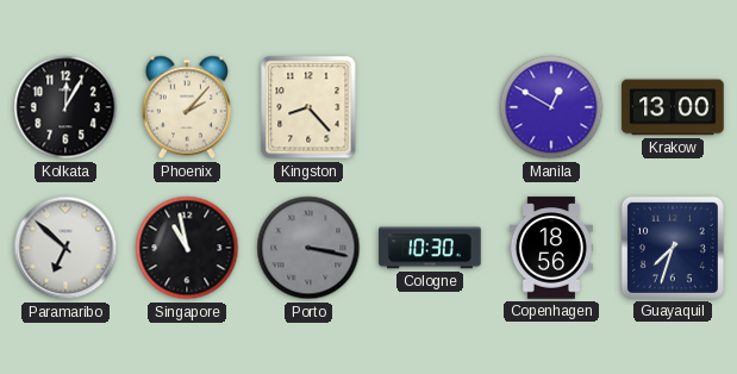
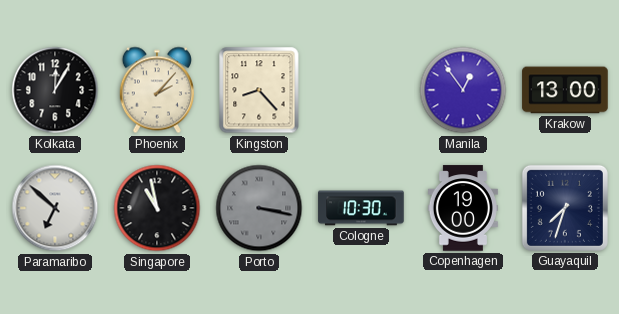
Manila: 12:50 -> 12:54
Copenhagen: 18:56 -> 19:00
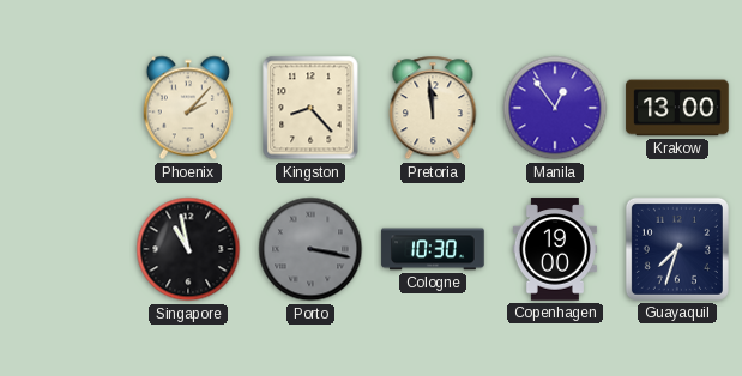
Kolkata: 12:05 -> none
Pretoria: none -> 11:59
Paramaribo: 6:52 -> none
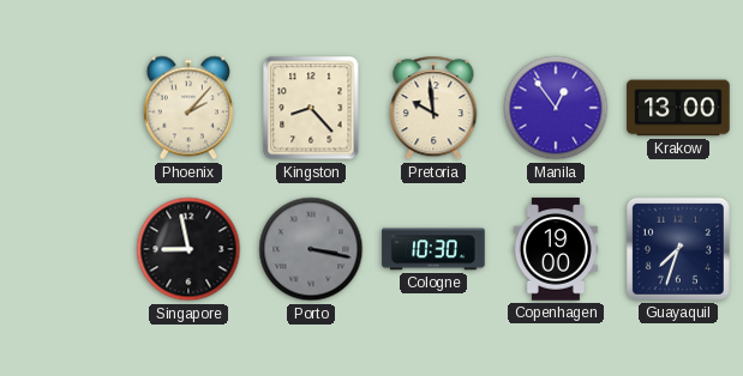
Pretoria: 11:59 -> 9:59
Singapore: 10:58 -> 8:58
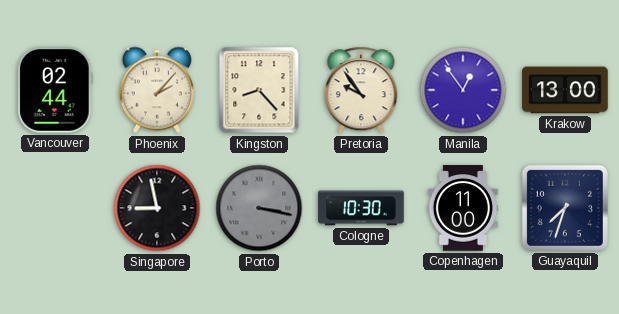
Vancouver: none -> 02:44
Pretoria: 9:59 -> 9:54
Copenhagen: 19:00 -> 11:00
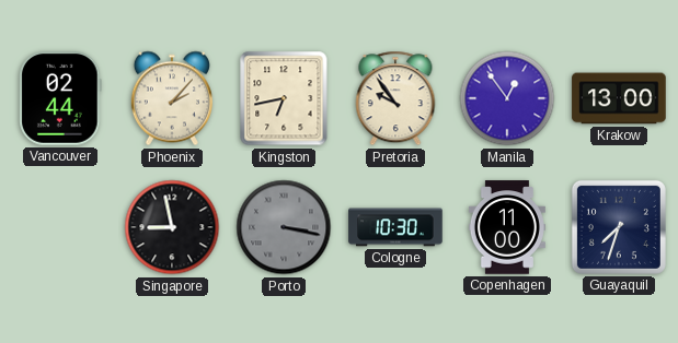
Kingston: 8:23 -> 6:43
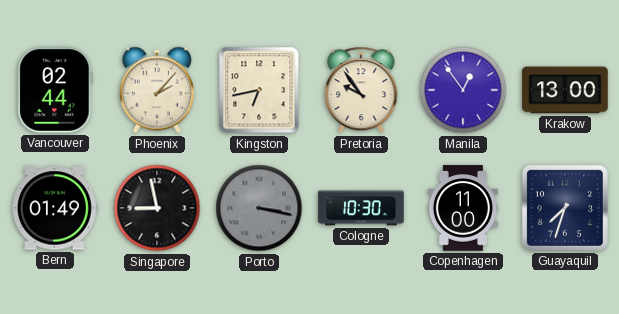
Bern: none -> 01:49
